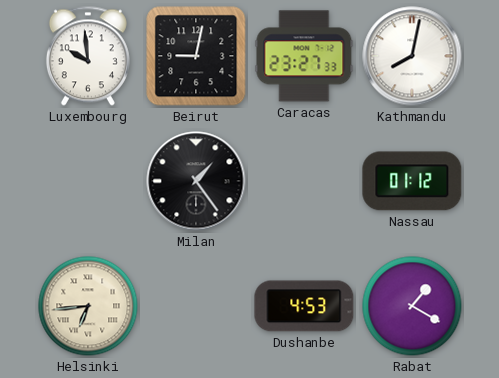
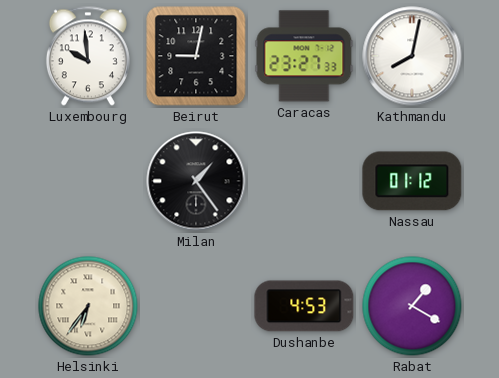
Helsinki: 6:44 -> 6:36
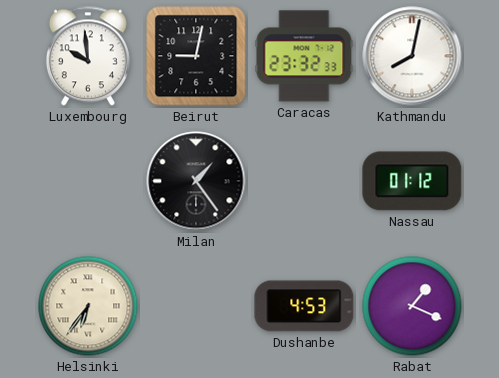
Caracas: 23:27 -> 23:32
Rabat: 1:20 -> 1:19
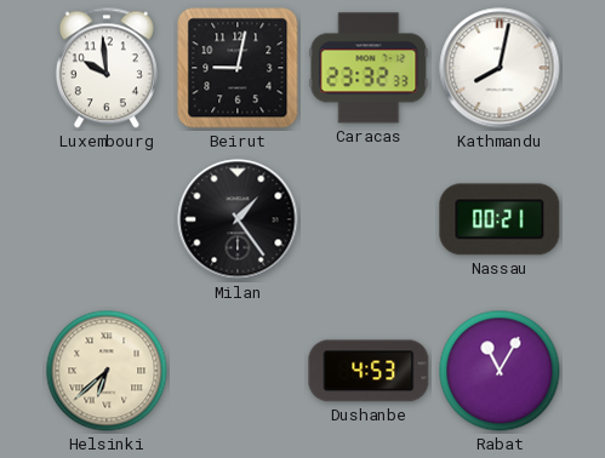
Nassau: 01:12 -> 00:21
Helsinki: 6:36 -> 6:38
Rabat: 1:19 -> 11:05
